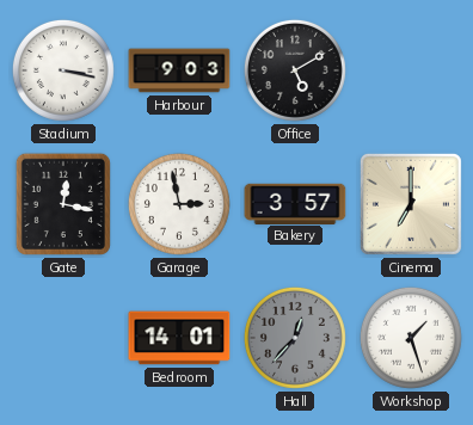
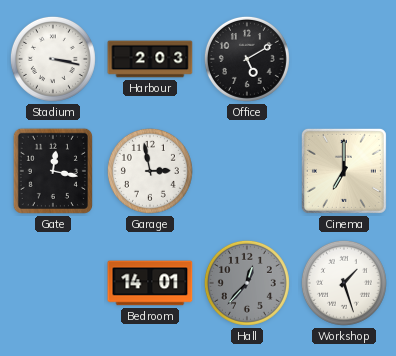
Harbour: 9:03 -> 2:03
Bakery: 3:57 -> none
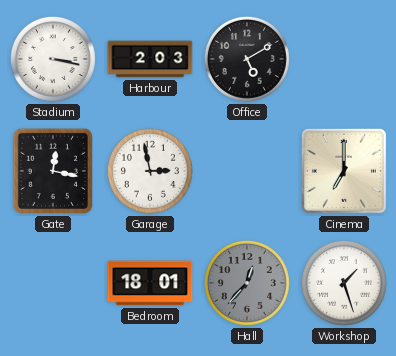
Bedroom: 14:01 -> 18:01
